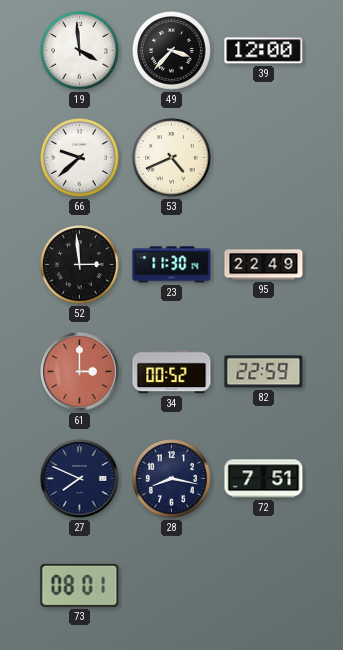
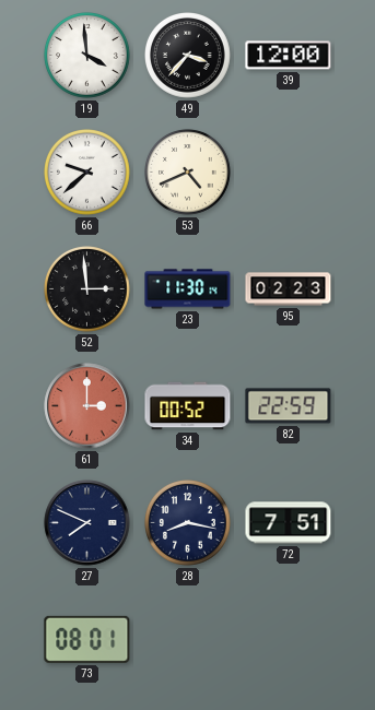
95: 22:49 -> 02:23
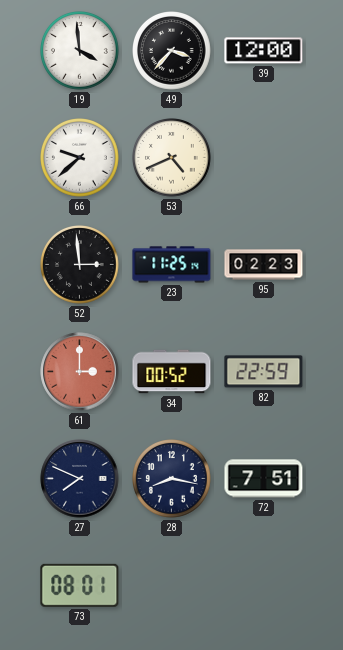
23: 11:30 -> 11:25
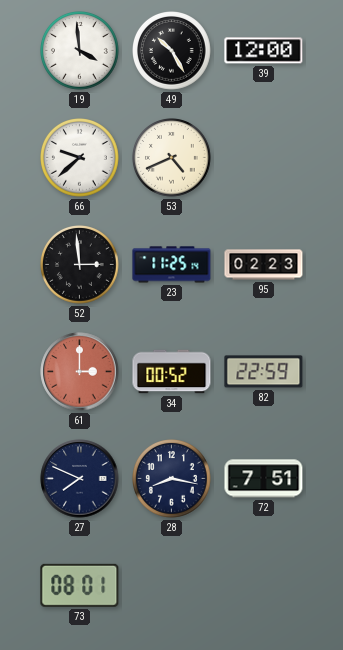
49: 3:37 -> 10:25
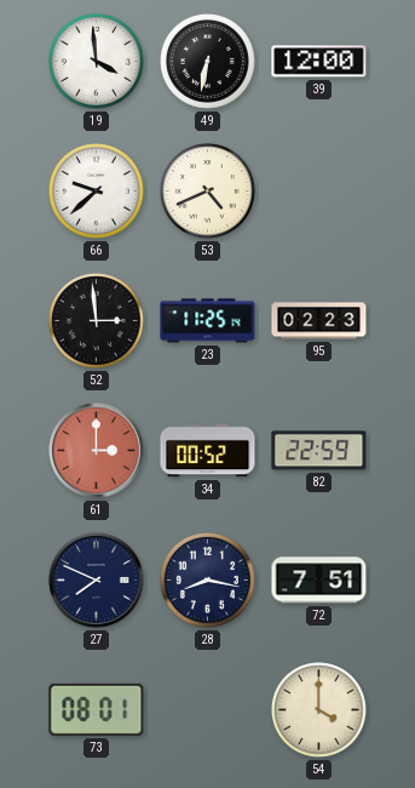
49: 10:25 -> 6:32
54: none -> 4:00
